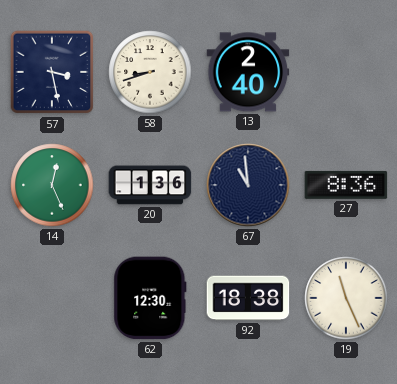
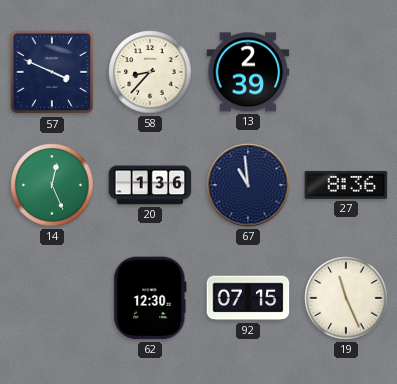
57: 3:28 -> 3:49
58: 8:42 -> 8:37
13: 2:40 -> 2:39
92: 18:38 -> 07:15
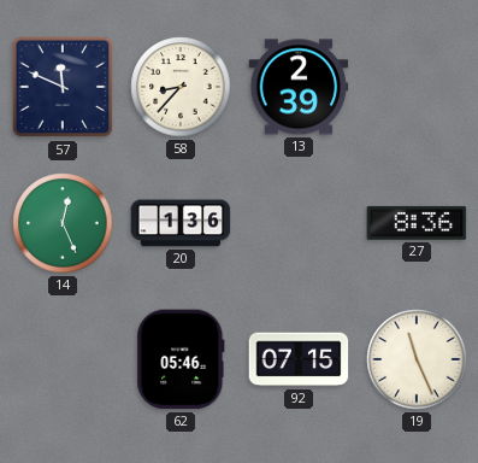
57: 3:49 -> 11:49
67: 10:59 -> none
62: 12:30 -> 05:46
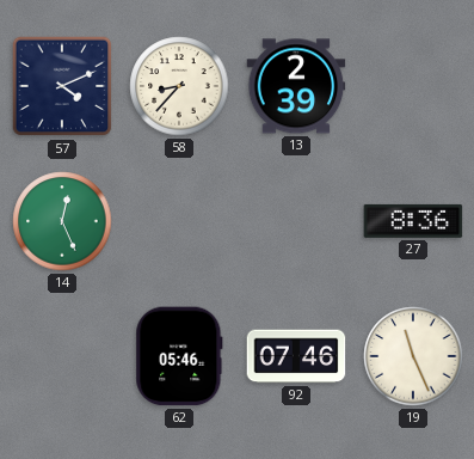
57: 11:49 -> 4:11
20: 1:36 -> none
92: 07:15 -> 07:46
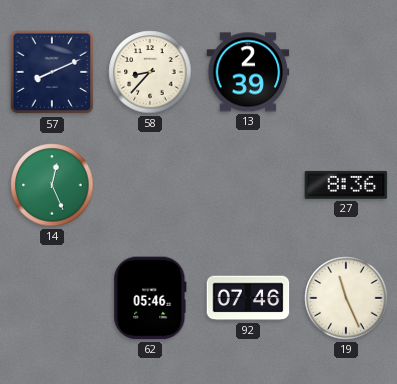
57: 4:11 -> 8:11
